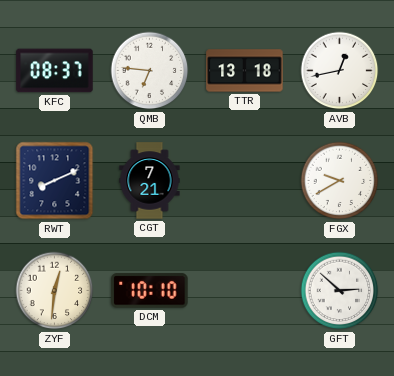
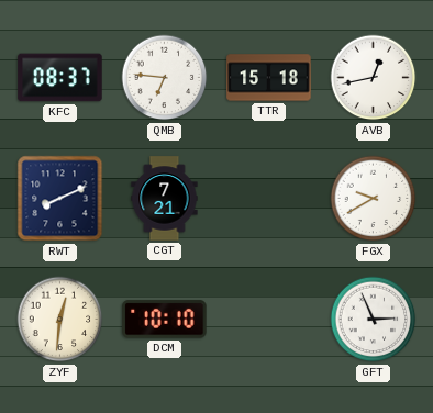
TTR: 13:18 -> 15:18
GFT: 2:52 -> 2:56
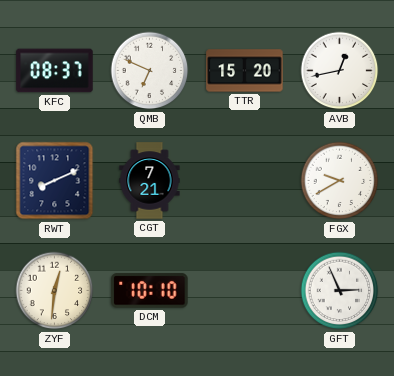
QMB: 6:46 -> 6:49
TTR: 15:18 -> 15:20
